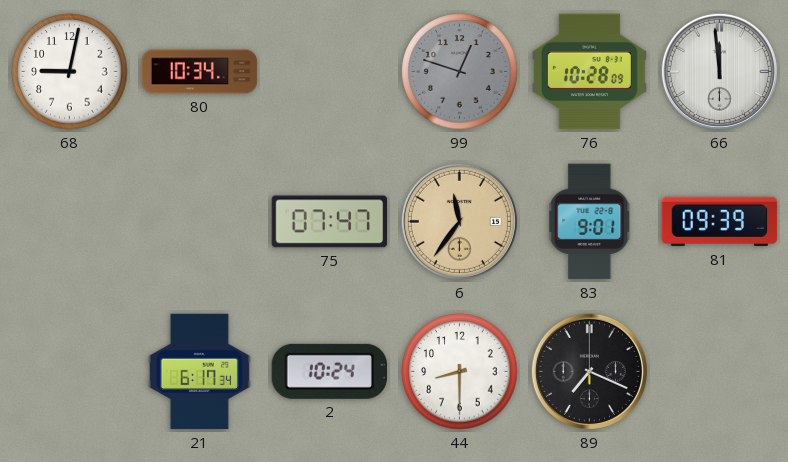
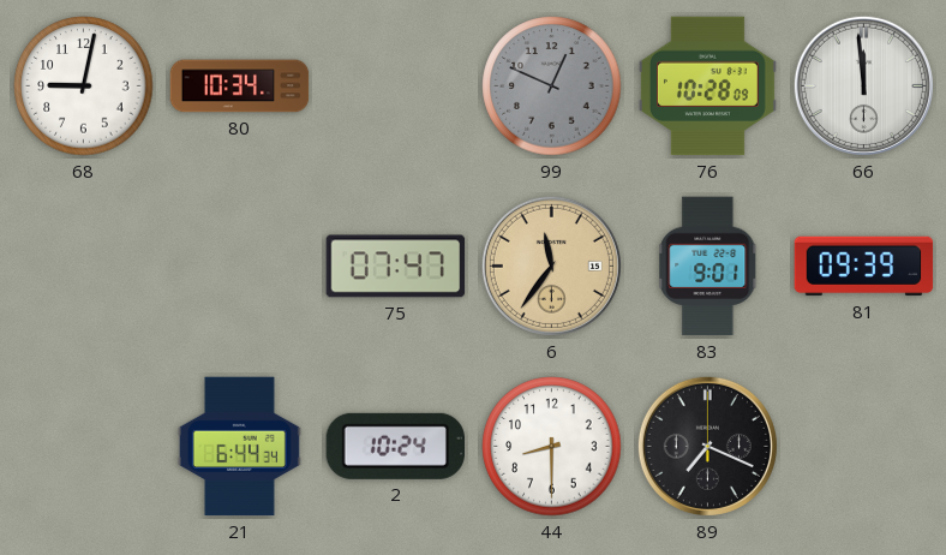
99: 12:48 -> 12:49
21: 6:17 -> 6:44
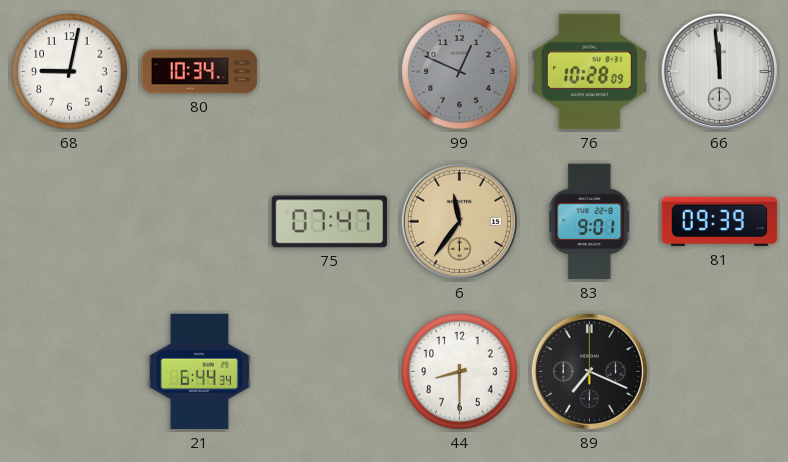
2: 10:24 -> none
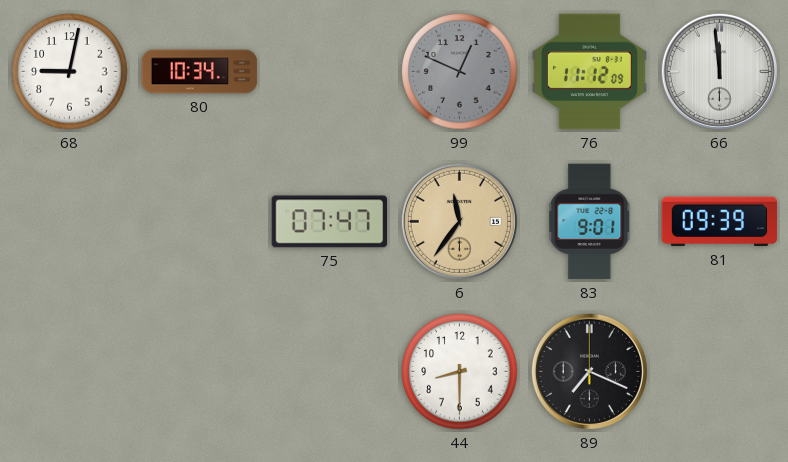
76: 10:28 -> 11:12
21: 6:44 -> none
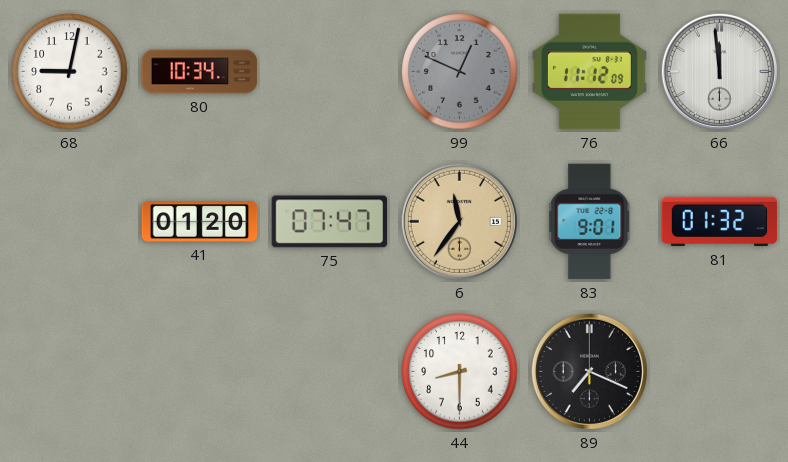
41: none -> 01:20
81: 09:39 -> 01:32
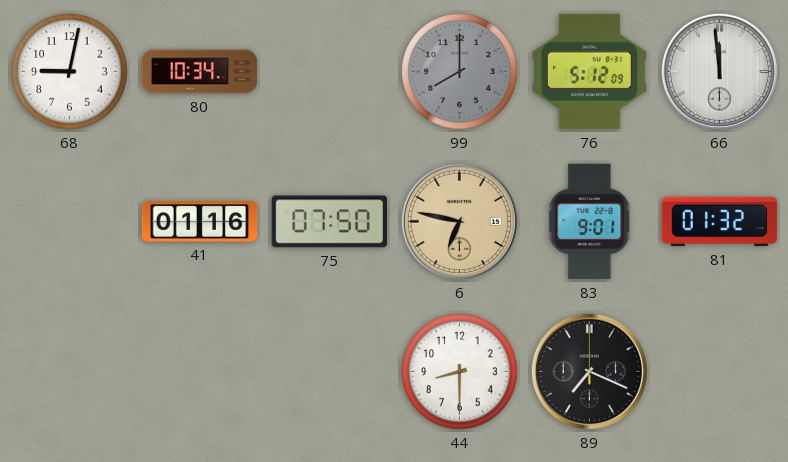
99: 12:49 -> 8:00
76: 11:12 -> 5:12
41: 01:20 -> 01:16
75: 07:47 -> 07:50
6: 11:36 -> 6:47
